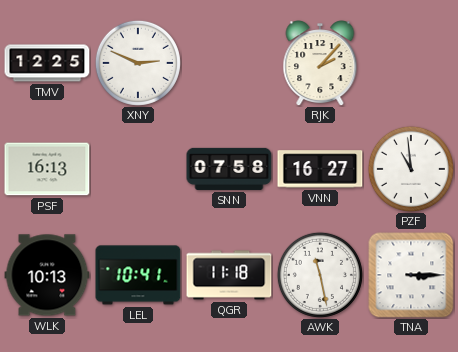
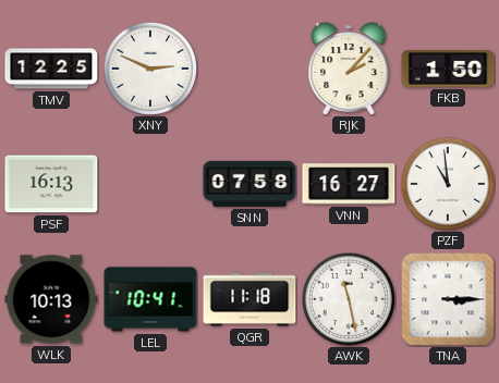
FKB: none -> 1:50
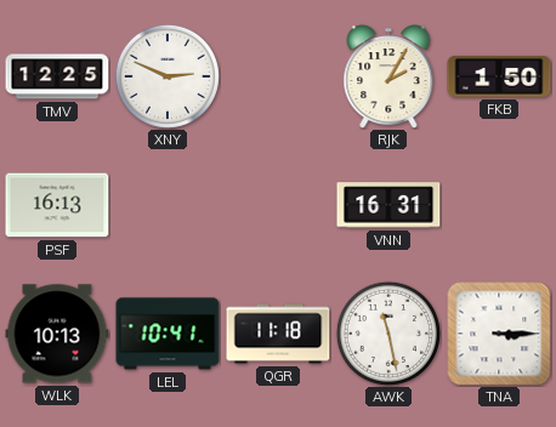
RJK: 2:07 -> 2:05
SNN: 07:58 -> none
VNN: 16:27 -> 16:31
PZF: 10:59 -> none
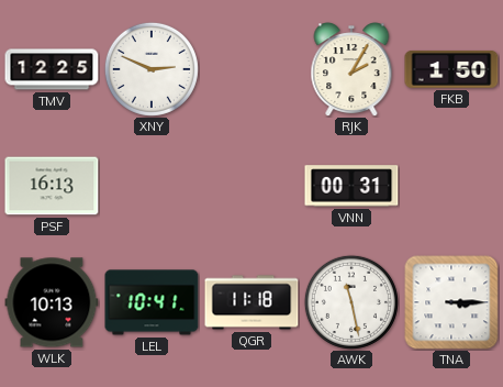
VNN: 16:31 -> 00:31
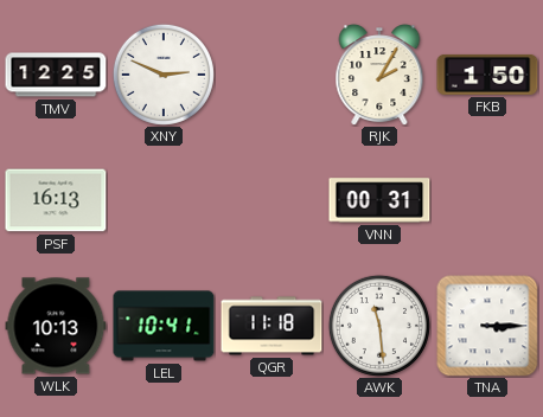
AWK: 11:28 -> 11:29
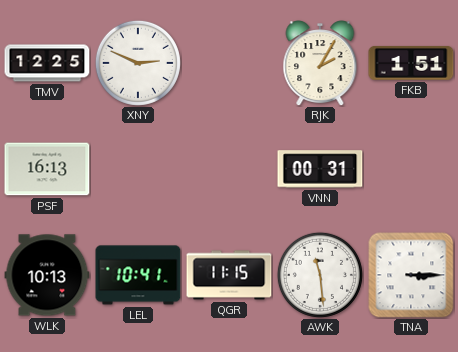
FKB: 1:50 -> 1:51
QGR: 11:18 -> 11:15
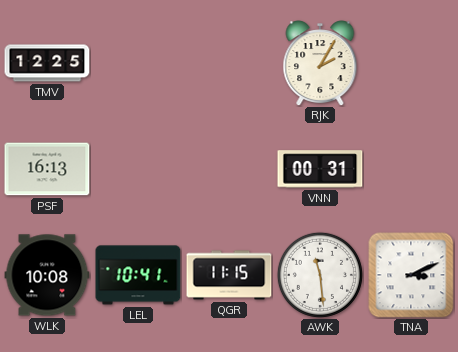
XNY: 2:49 -> none
FKB: 1:51 -> none
WLK: 10:13 -> 10:08
TNA: 3:15 -> 3:11
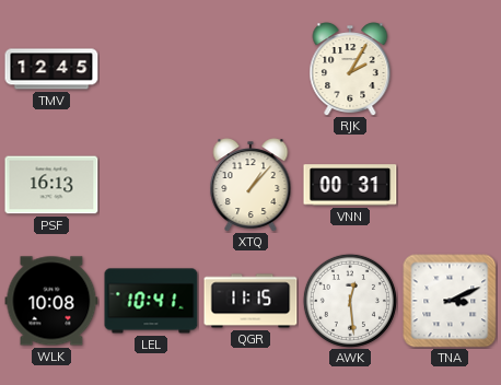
TMV: 12:25 -> 12:45
XTQ: none -> 1:07
AWK: 11:29 -> 12:29
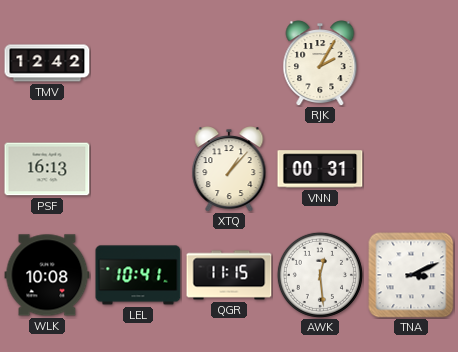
TMV: 12:45 -> 12:42
